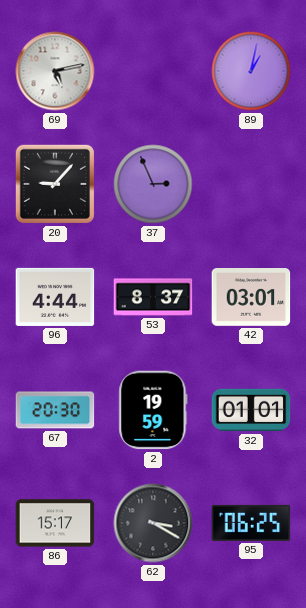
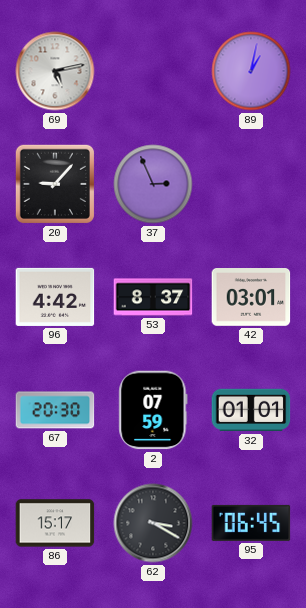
96: 4:44 -> 4:42
2: 19:59 -> 07:59
95: 06:25 -> 06:45
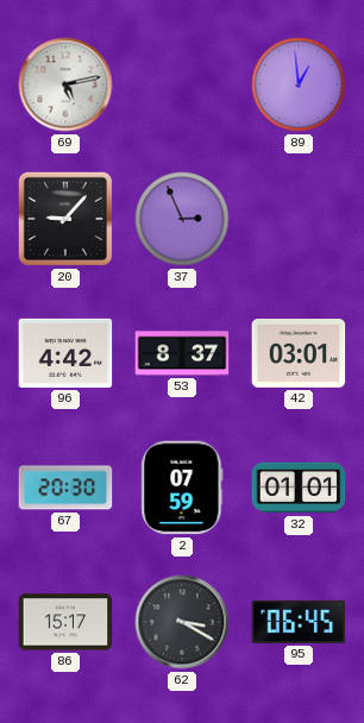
89: 1:02 -> 12:59
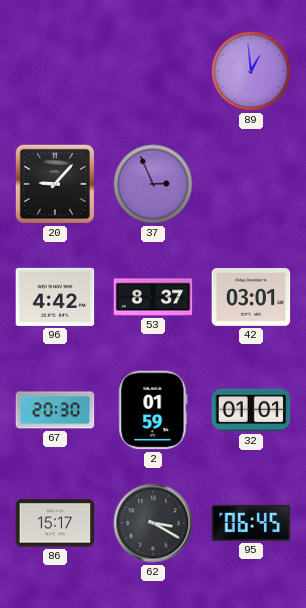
69: 5:13 -> none
2: 07:59 -> 01:59
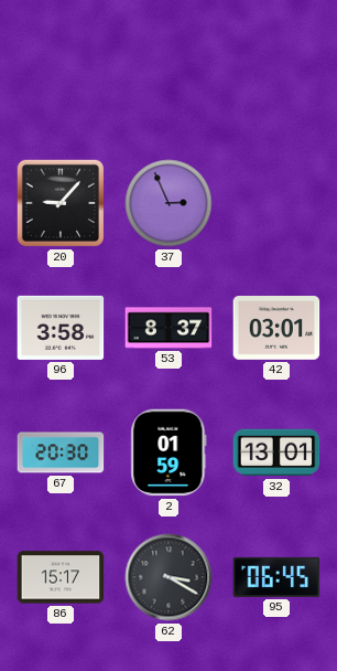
89: 12:59 -> none
96: 4:42 -> 3:58
32: 01:01 -> 13:01
